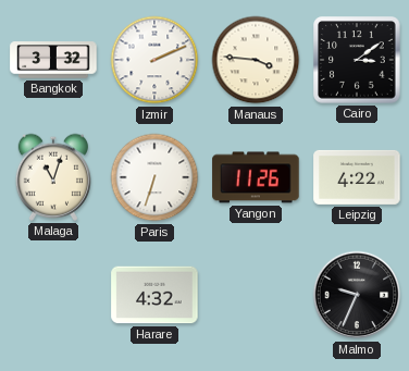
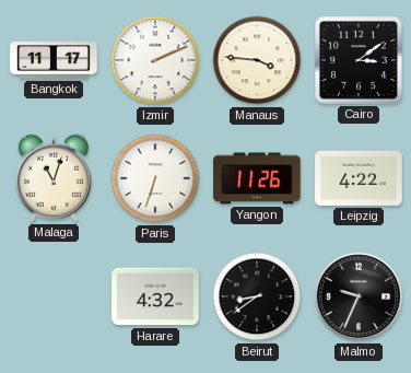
Bangkok: 3:32 -> 11:17
Beirut: none -> 8:39
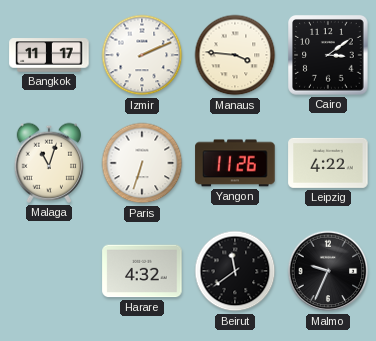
Beirut: 8:39 -> 11:39
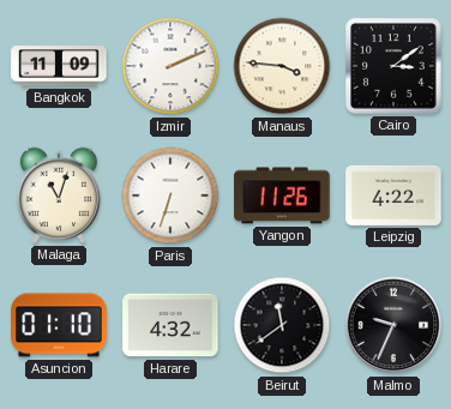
Bangkok: 11:17 -> 11:09
Asuncion: none -> 01:10
